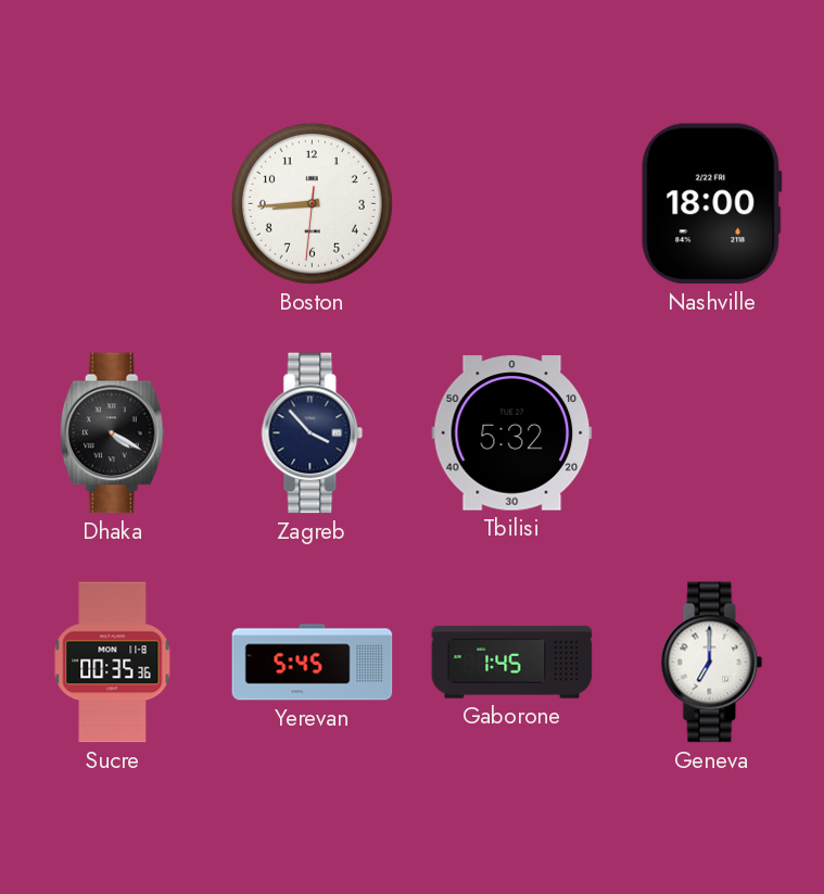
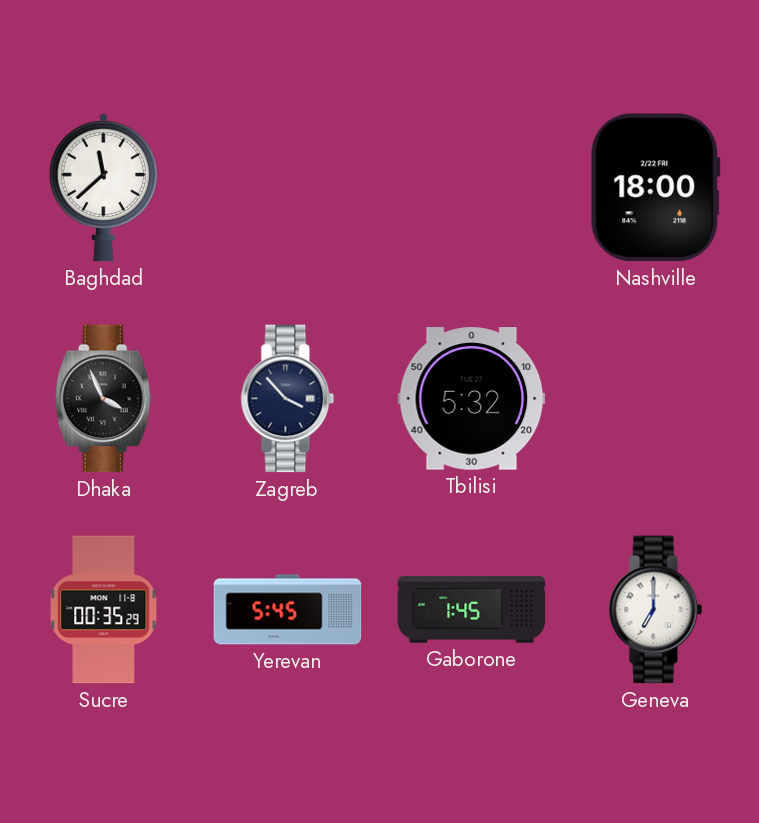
Baghdad: none -> 11:38
Boston: 8:44 -> none
Dhaka: 4:20 -> 3:56
Sucre: 00:35:36 -> 00:35:29
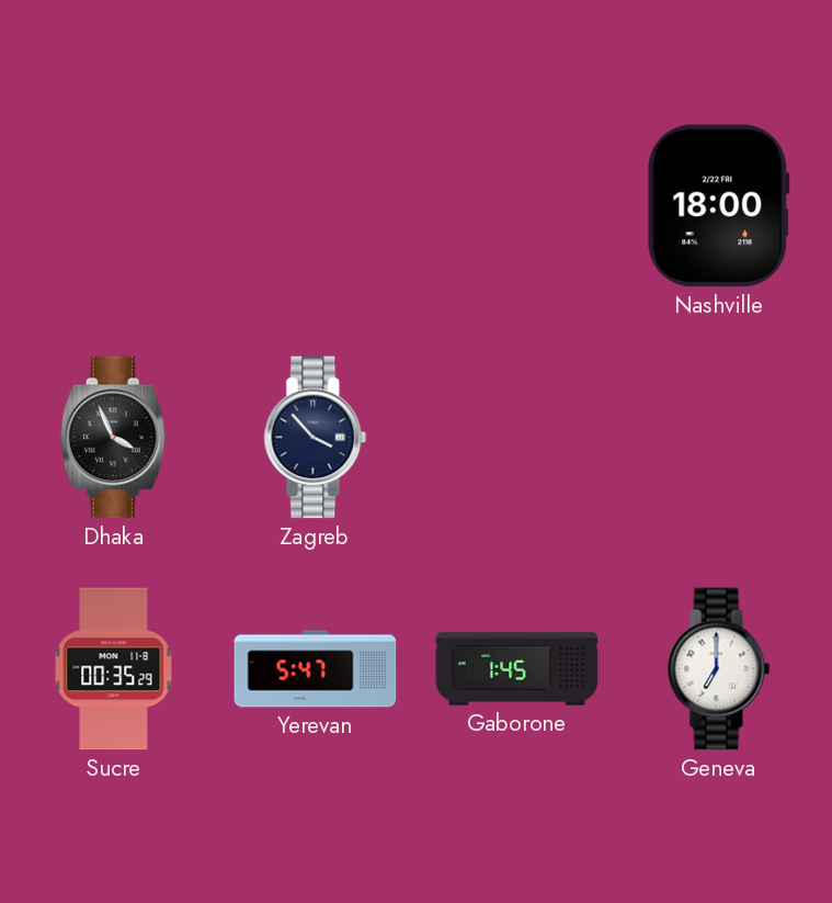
Baghdad: 11:38 -> none
Tbilisi: 5:32 -> none
Yerevan: 5:45 -> 5:47
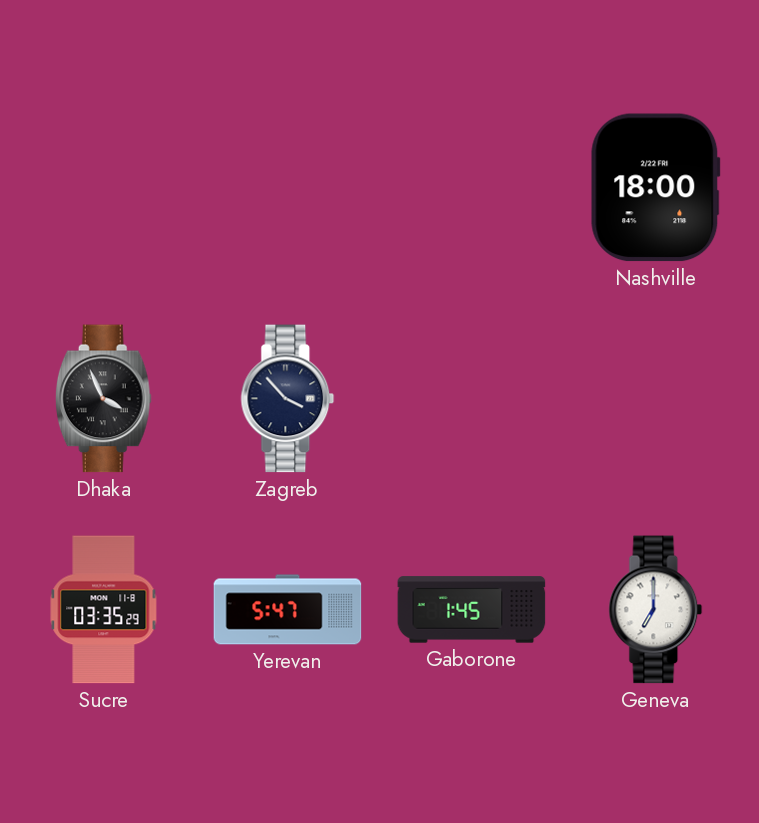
Sucre: 00:35 -> 03:35
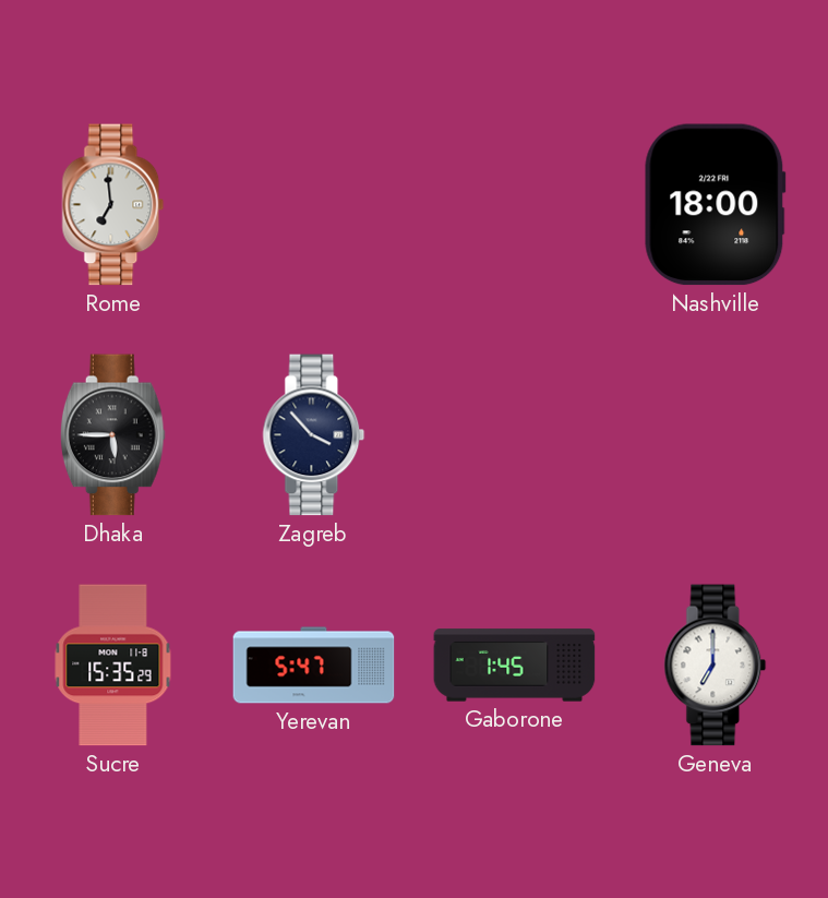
Rome: none -> 6:59
Dhaka: 3:56 -> 5:45
Sucre: 03:35 -> 15:35
